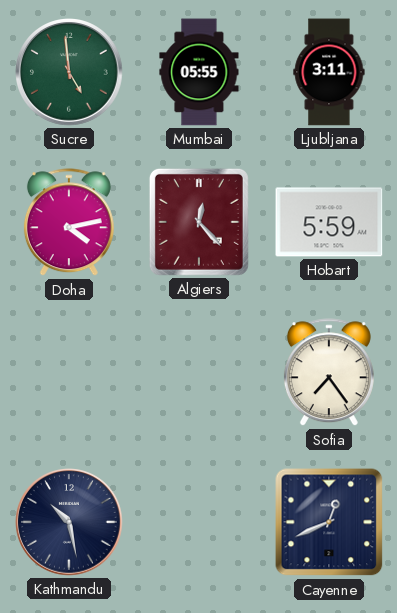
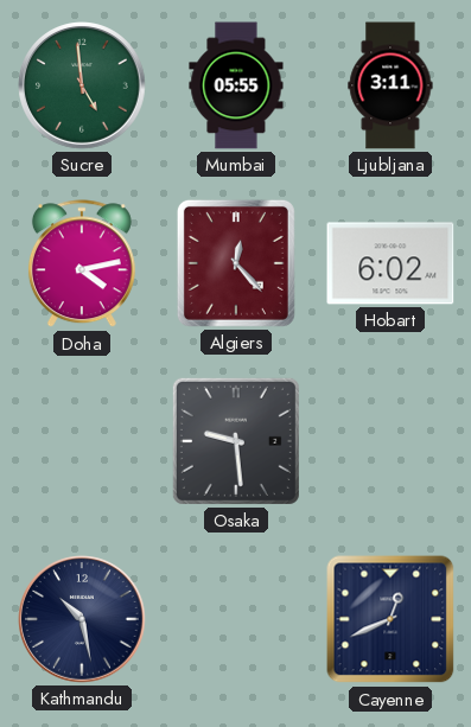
Hobart: 5:59 -> 6:02
Osaka: none -> 9:29
Sofia: 7:24 -> none
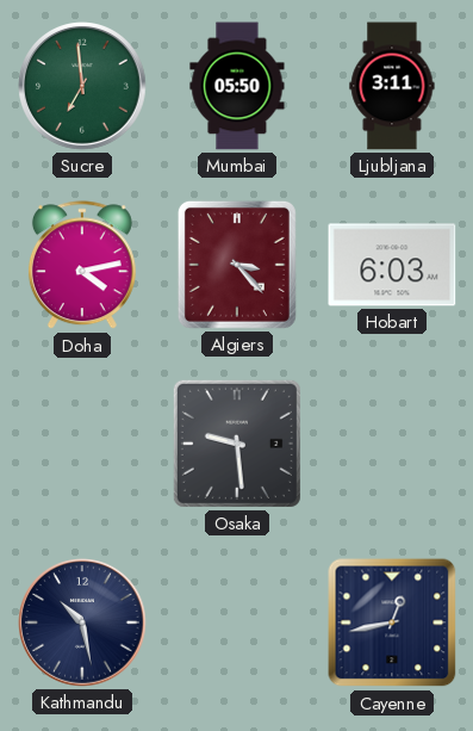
Sucre: 4:59 -> 6:59
Mumbai: 05:55 -> 05:50
Algiers: 12:23 -> 3:23
Hobart: 6:02 -> 6:03
Cayenne: 12:41 -> 12:43
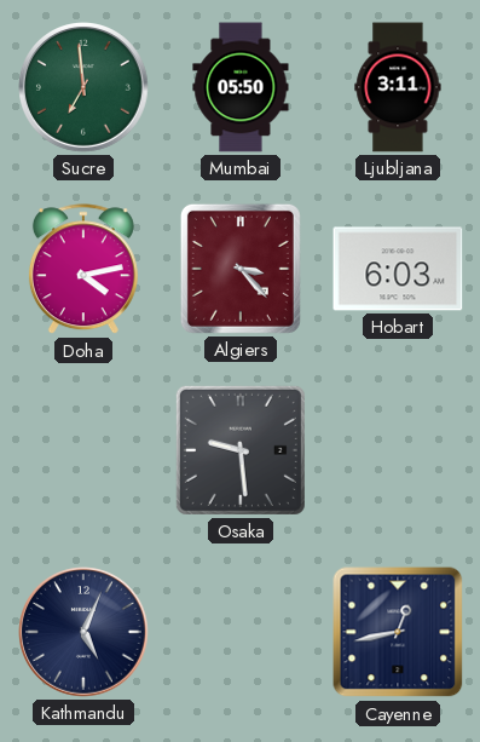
Kathmandu: 10:28 -> 5:04
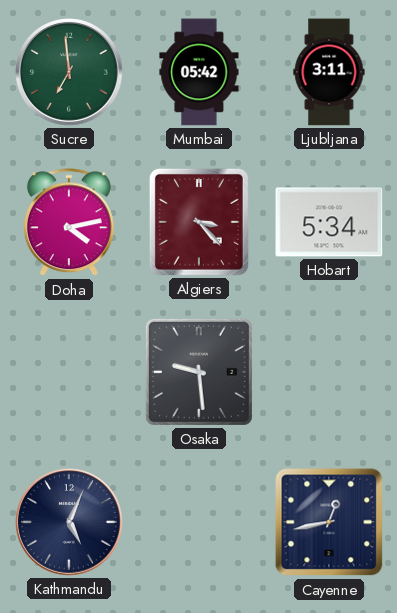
Mumbai: 05:50 -> 05:42
Hobart: 6:03 -> 5:34
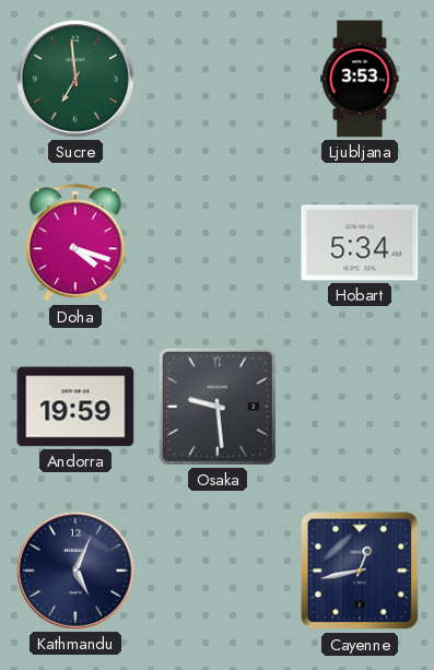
Mumbai: 05:42 -> none
Ljubljana: 3:11 -> 3:53
Doha: 4:13 -> 4:18
Algiers: 3:23 -> none
Andorra: none -> 19:59
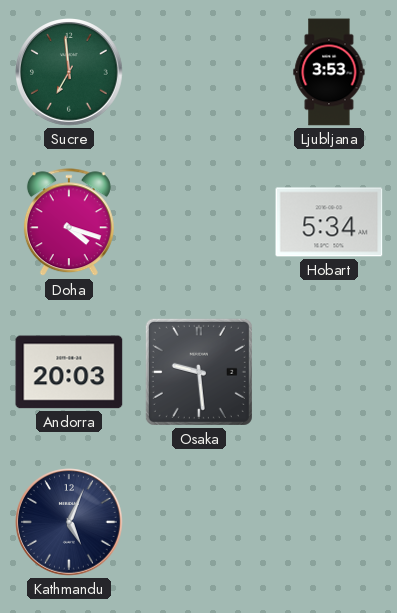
Andorra: 19:59 -> 20:03
Cayenne: 12:43 -> none
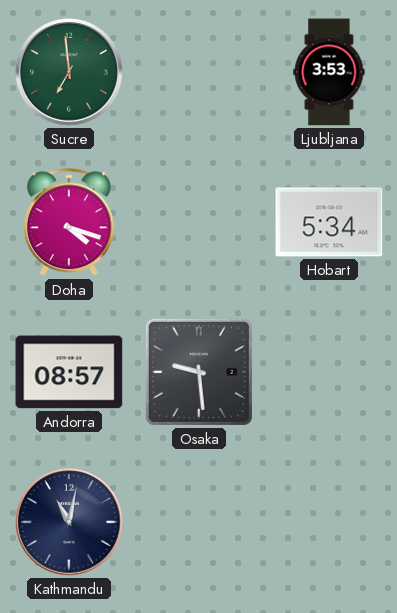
Andorra: 20:03 -> 08:57
Kathmandu: 5:04 -> 11:02
